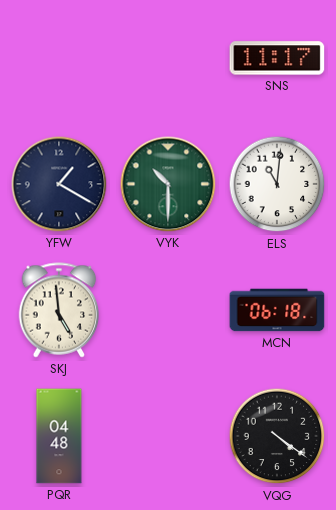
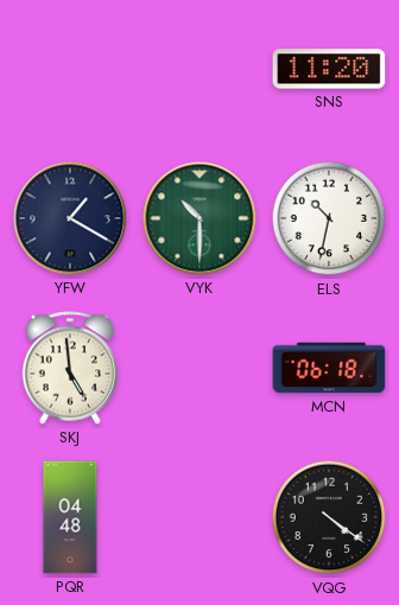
SNS: 11:17 -> 11:20
ELS: 11:01 -> 10:32
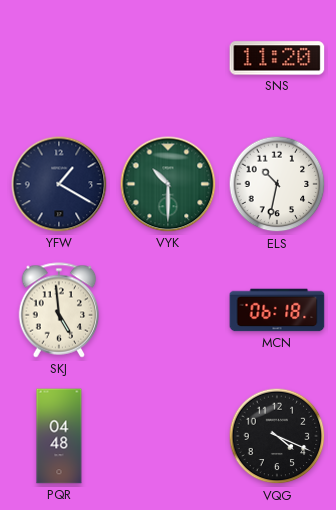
VQG: 4:21 -> 4:19
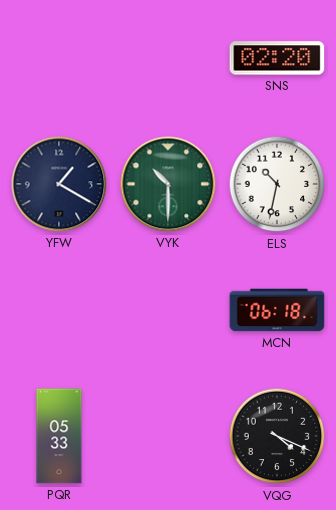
SNS: 11:20 -> 02:20
SKJ: 4:59 -> none
PQR: 04:48 -> 05:33
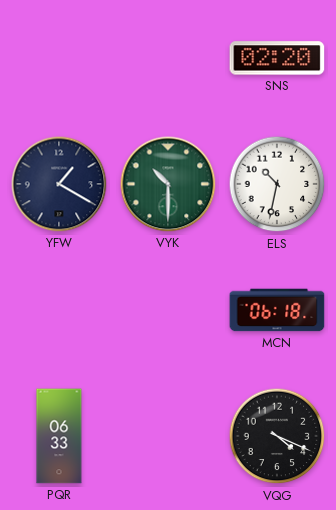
PQR: 05:33 -> 06:33
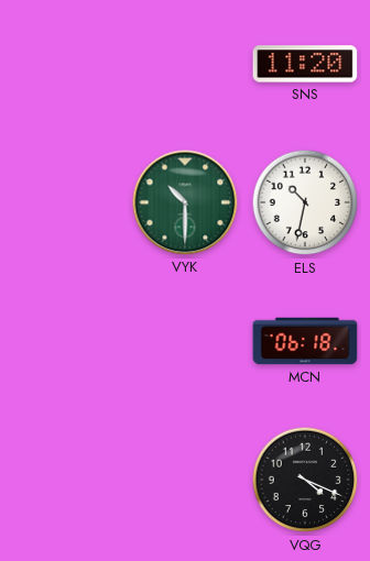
SNS: 02:20 -> 11:20
YFW: 1:20 -> none
PQR: 06:33 -> none
